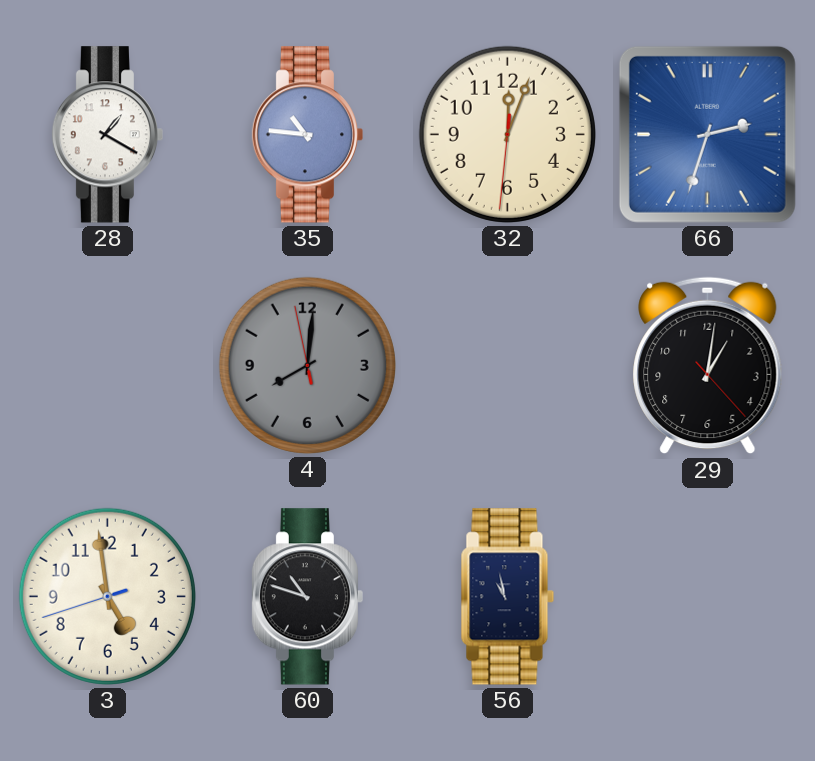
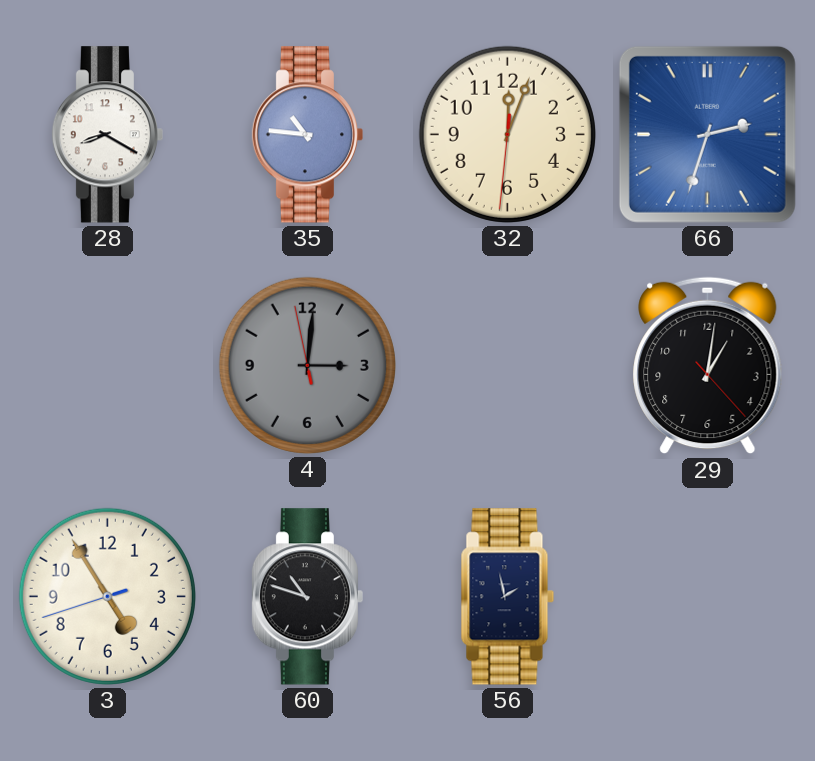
28: 1:20 -> 8:20
4: 8:00 -> 3:00
3: 4:58 -> 4:54
56: 10:58 -> 1:58
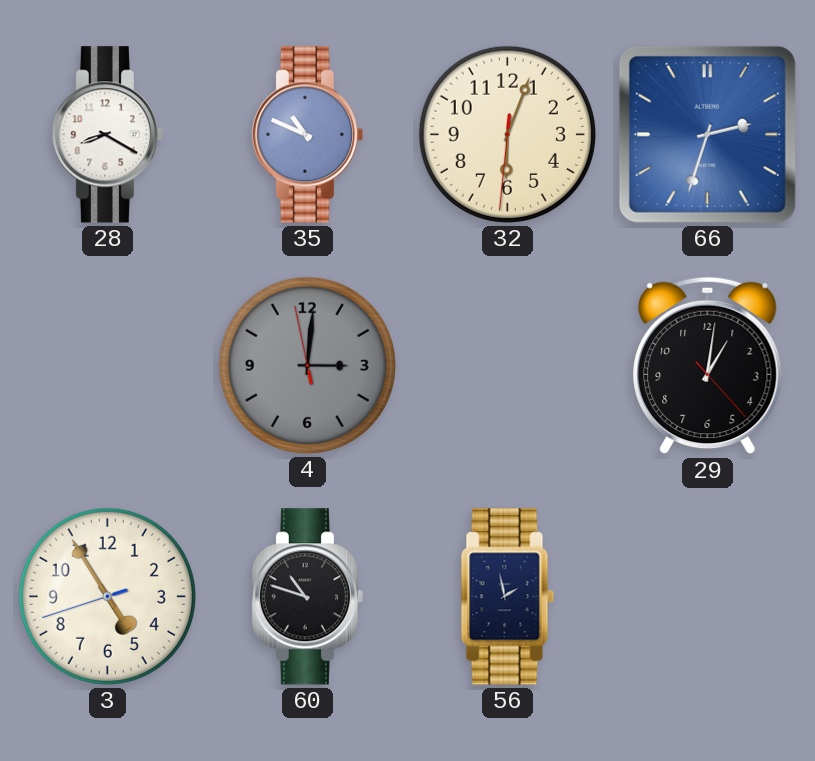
35: 10:46 -> 10:49
32: 12:03 -> 6:03
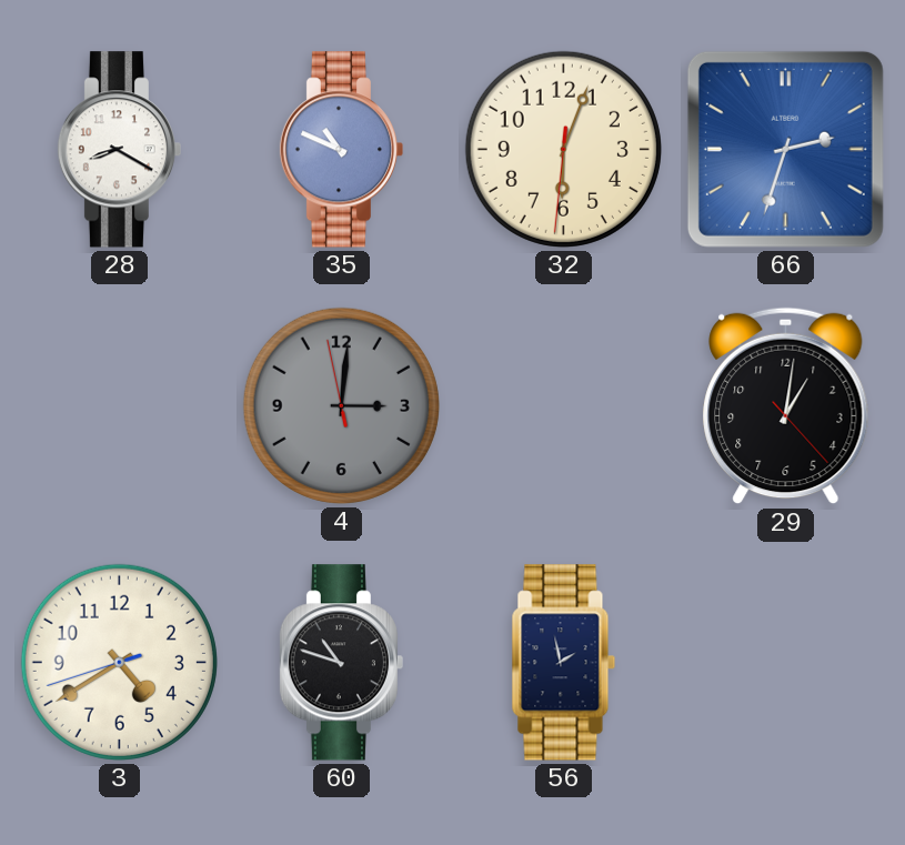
3: 4:54 -> 4:39
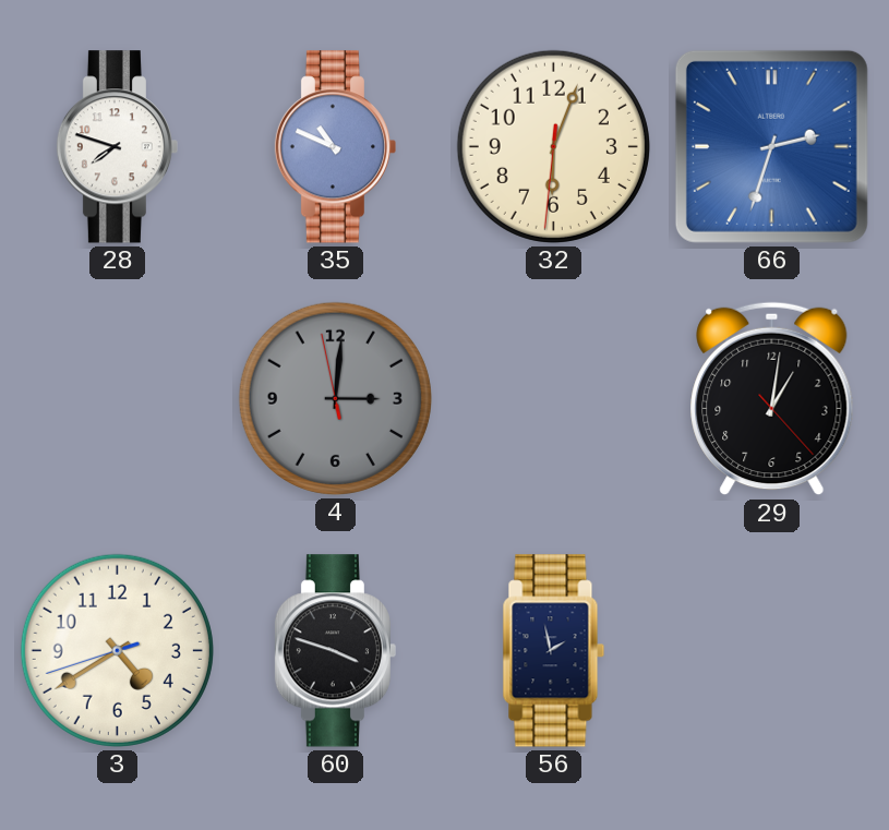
28: 8:20 -> 7:48
60: 10:48 -> 3:48
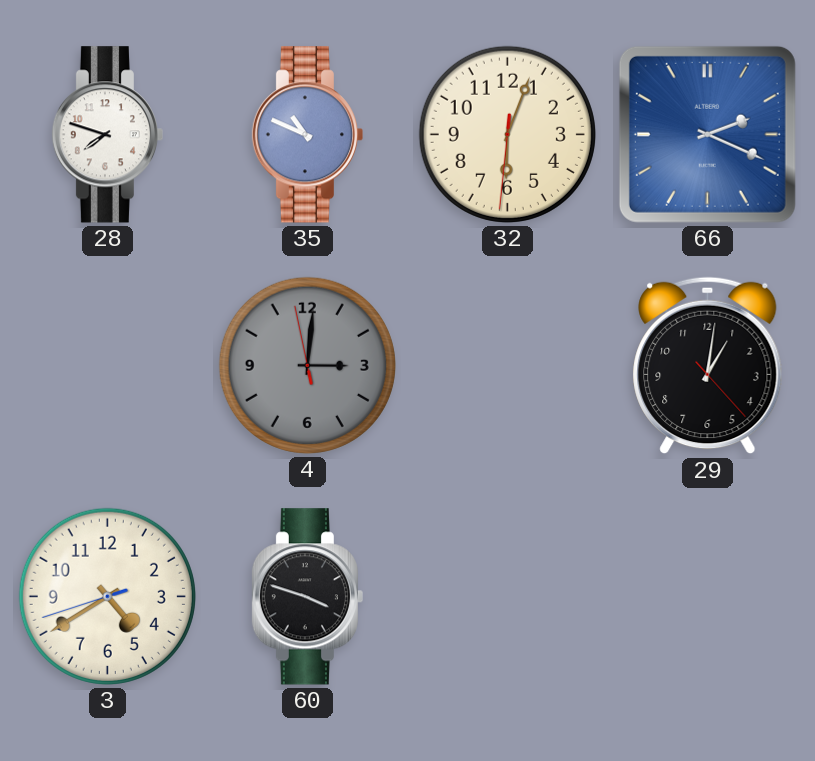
66: 2:33 -> 2:19
56: 1:58 -> none
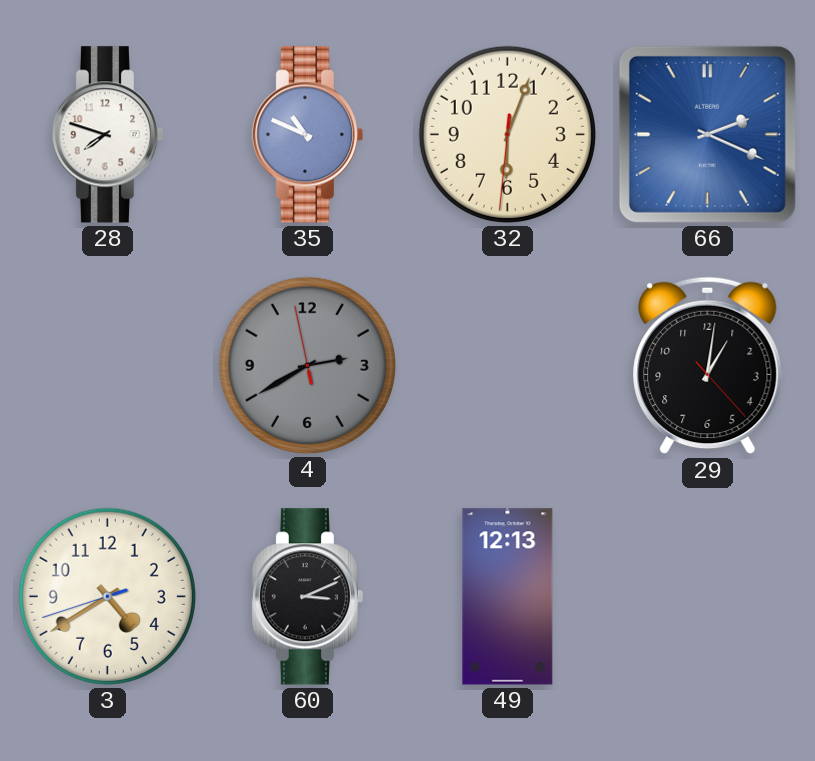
4: 3:00 -> 2:39
60: 3:48 -> 3:11
49: none -> 12:13
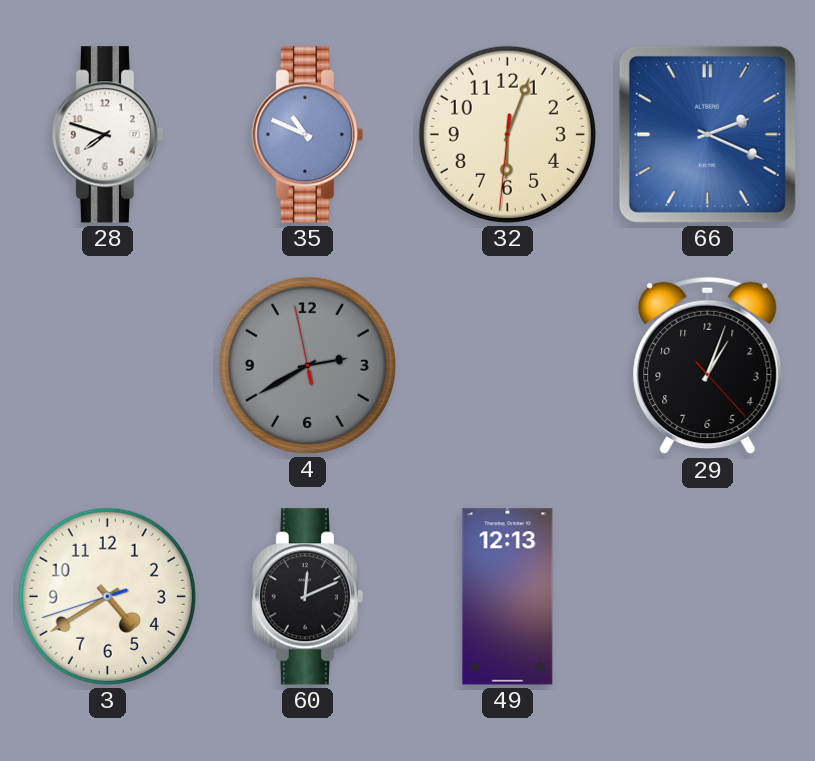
29: 1:01 -> 1:03
60: 3:11 -> 12:11
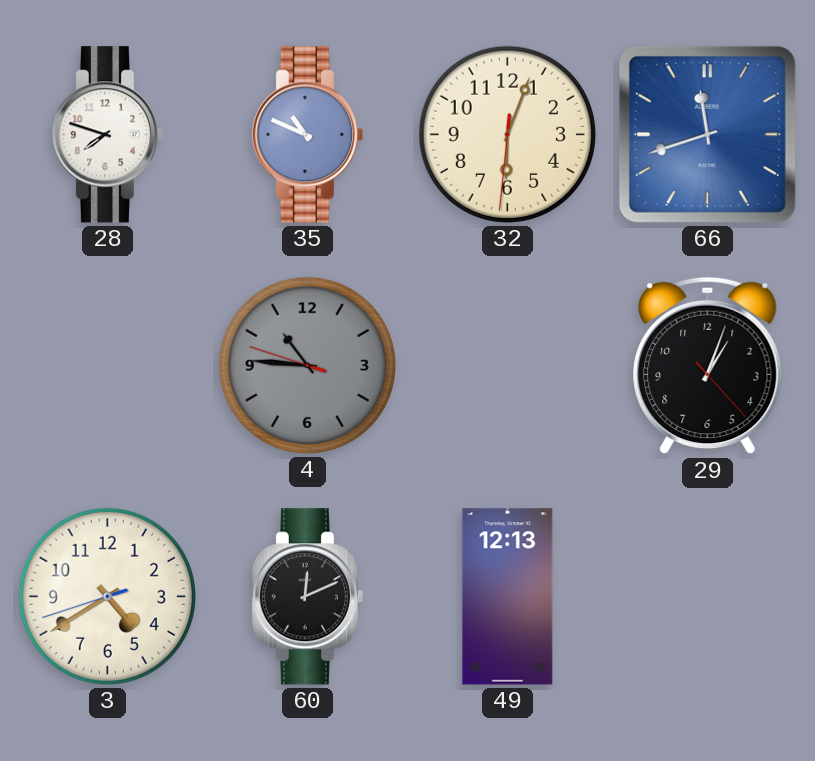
66: 2:19 -> 11:42
4: 2:39 -> 10:45
